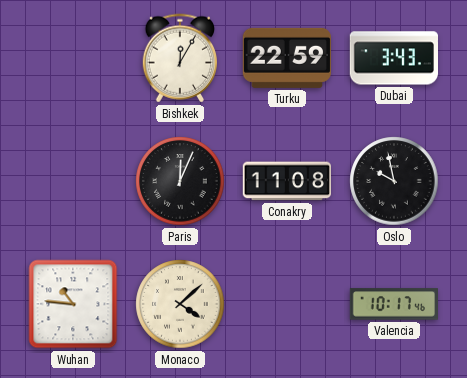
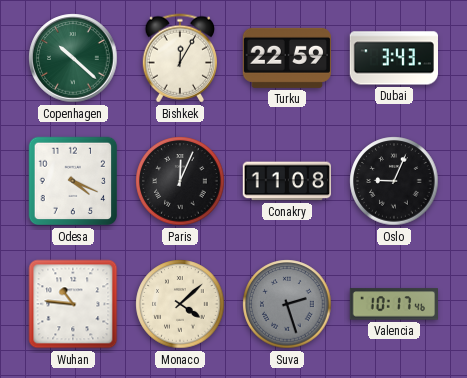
Copenhagen: none -> 10:22
Odesa: none -> 4:19
Oslo: 9:58 -> 9:04
Suva: none -> 2:27
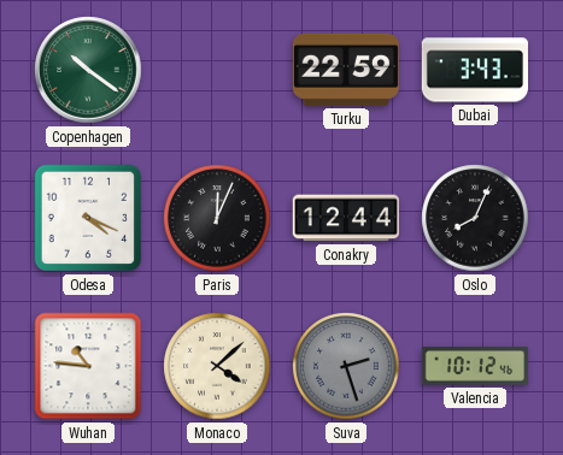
Copenhagen: 10:22 -> 10:21
Bishkek: 12:05 -> none
Conakry: 11:08 -> 12:44
Oslo: 9:04 -> 8:04
Valencia: 10:17 -> 10:12
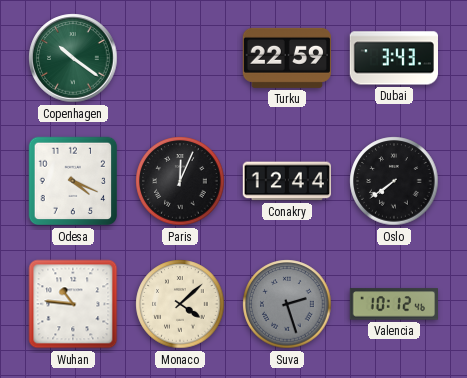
Oslo: 8:04 -> 7:39
